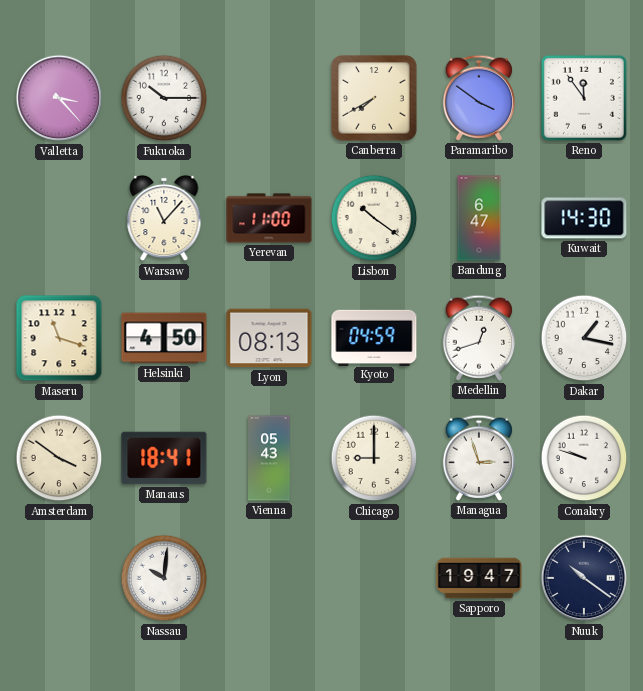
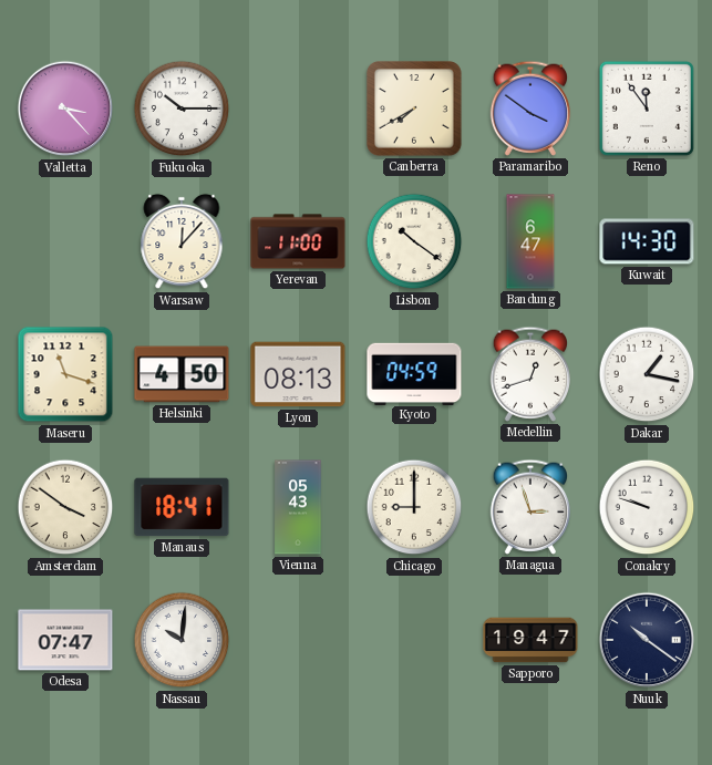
Warsaw: 11:07 -> 12:07
Odesa: none -> 07:47
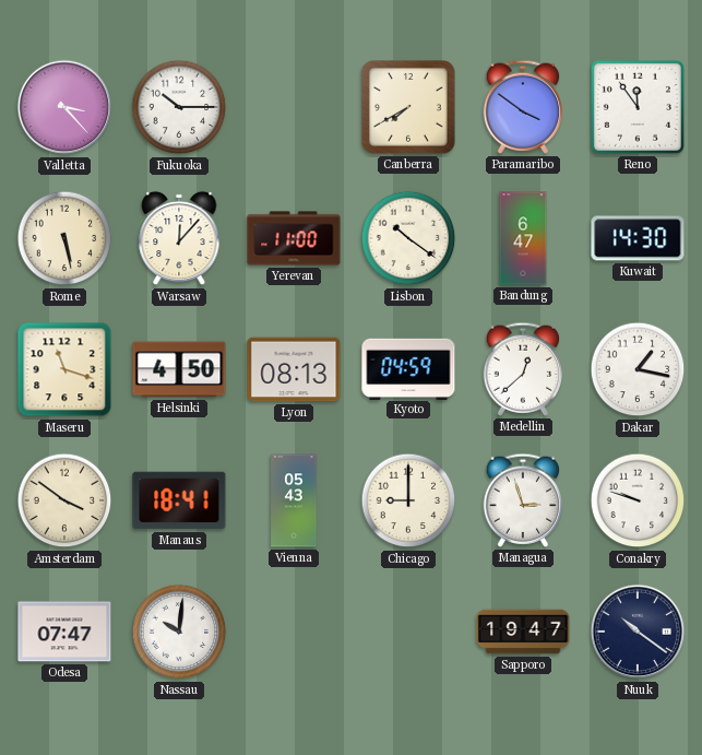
Rome: none -> 5:28
Medellin: 12:42 -> 12:38
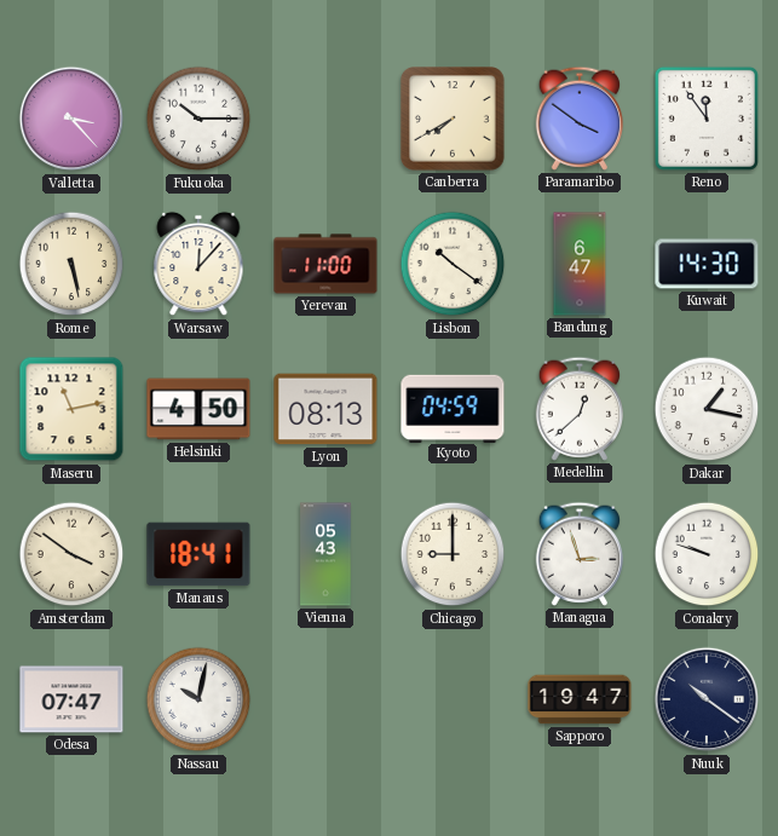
Maseru: 11:18 -> 11:13
Nassau: 10:01 -> 10:02
